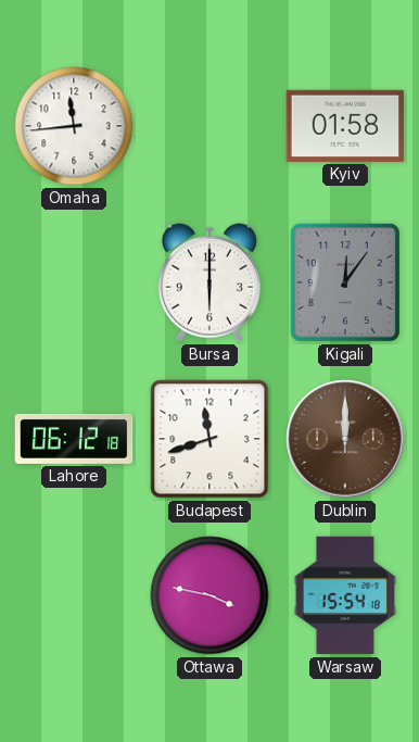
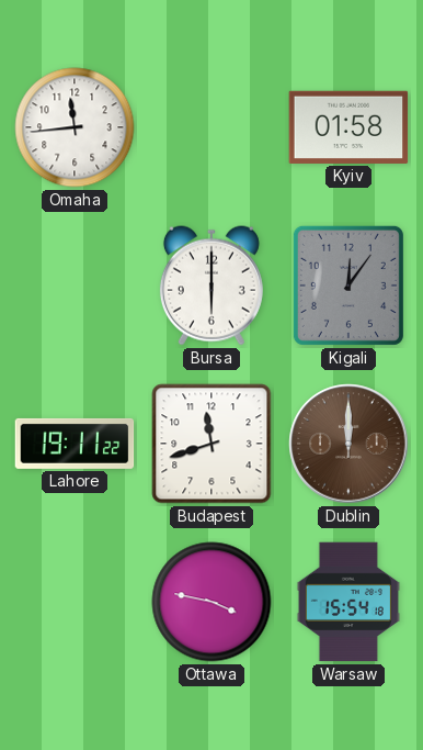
Lahore: 06:12 -> 19:11
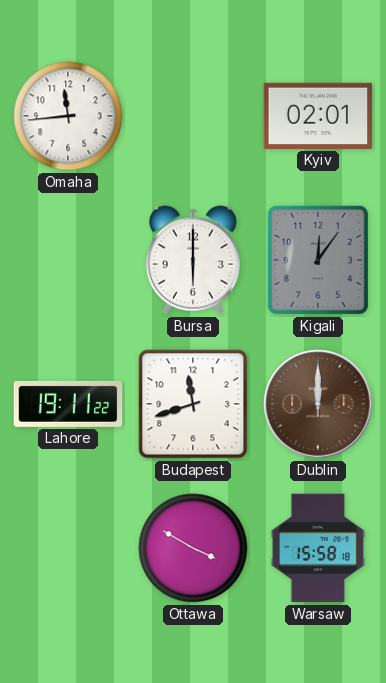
Kyiv: 01:58 -> 02:01
Ottawa: 3:47 -> 3:50
Warsaw: 15:54 -> 15:58
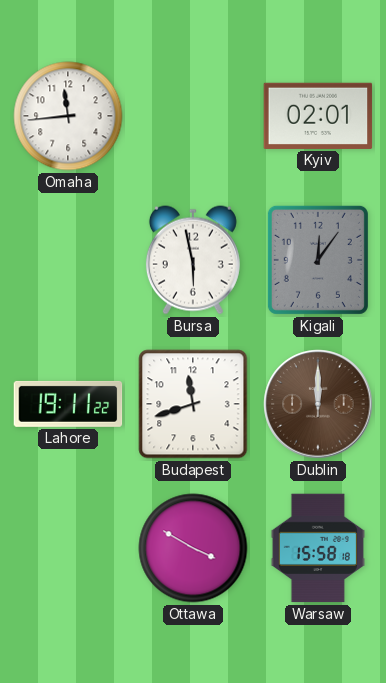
Bursa: 6:00 -> 5:58
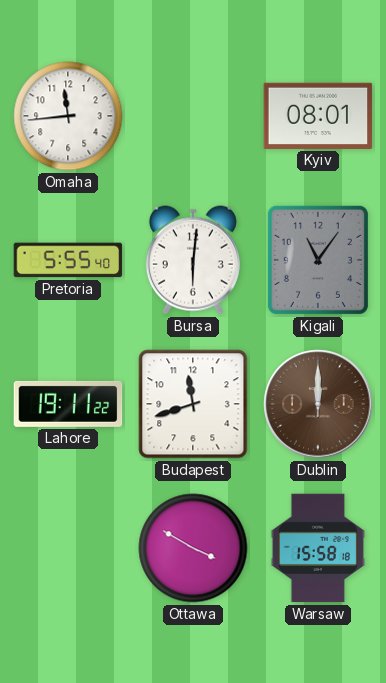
Kyiv: 02:01 -> 08:01
Pretoria: none -> 5:55
Bursa: 5:58 -> 6:01
Kigali: 12:06 -> 11:06
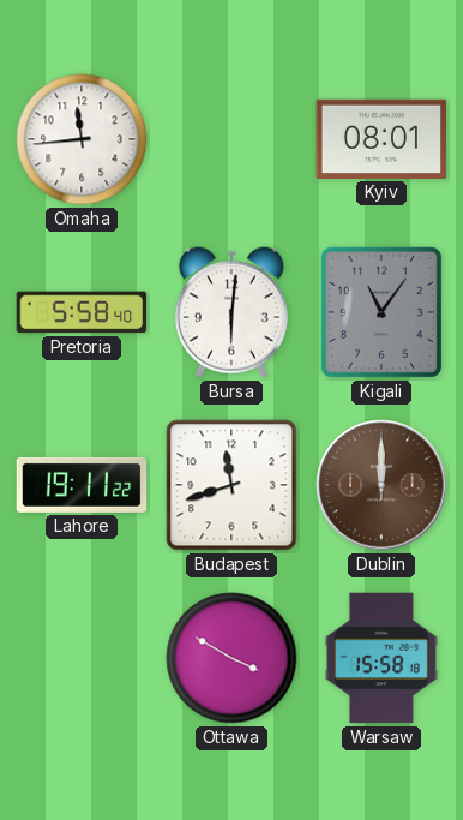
Pretoria: 5:55 -> 5:58
